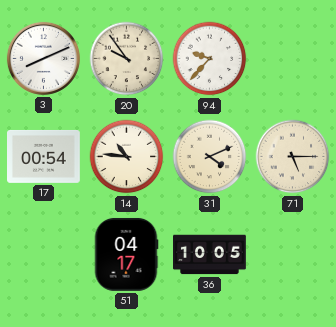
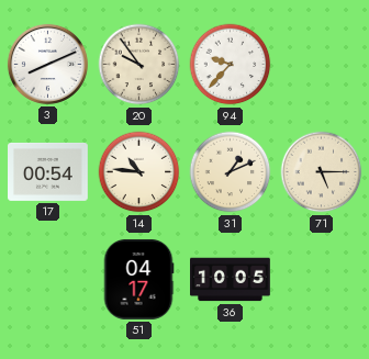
31: 4:11 -> 1:11
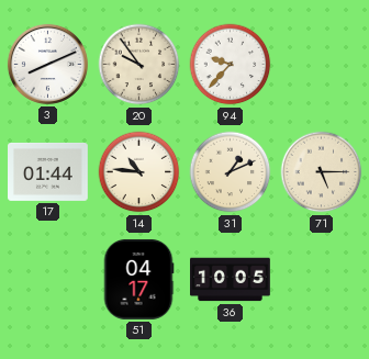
17: 00:54 -> 01:44
